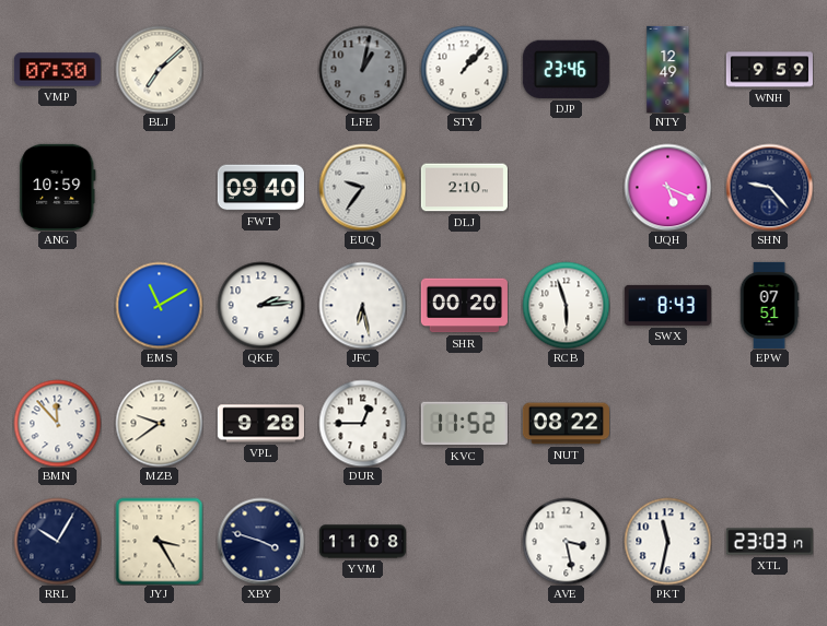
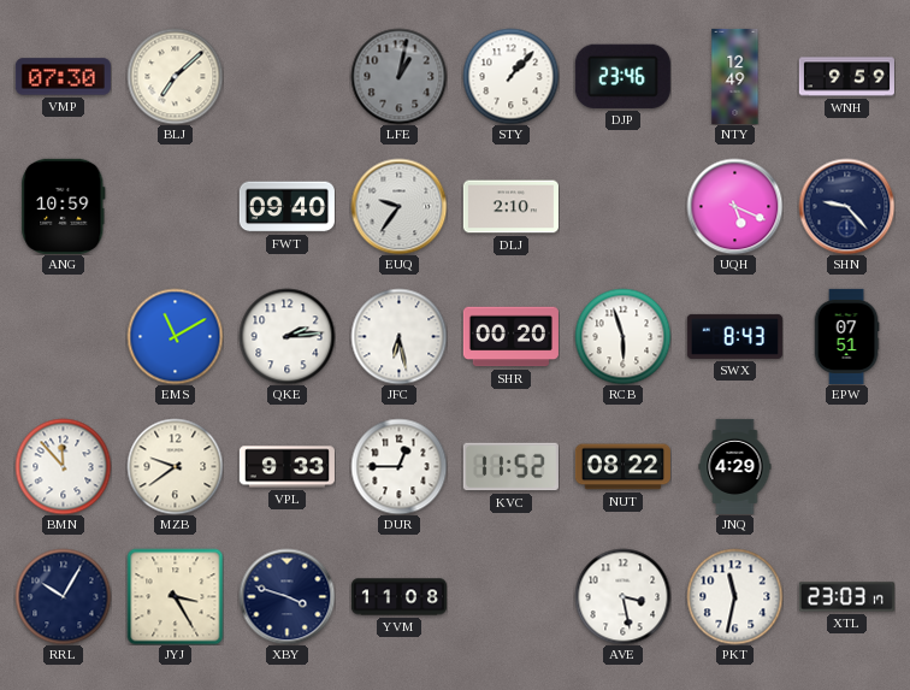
VPL: 9:28 -> 9:33
JNQ: none -> 4:29
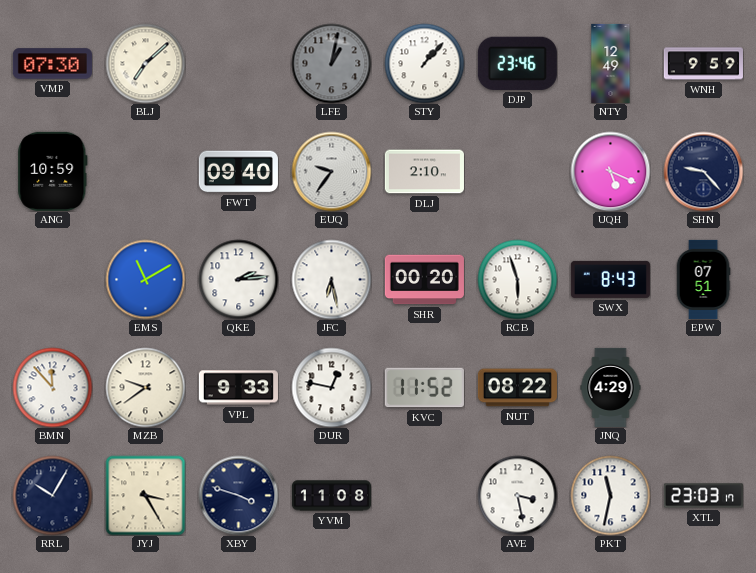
DUR: 12:45 -> 12:47
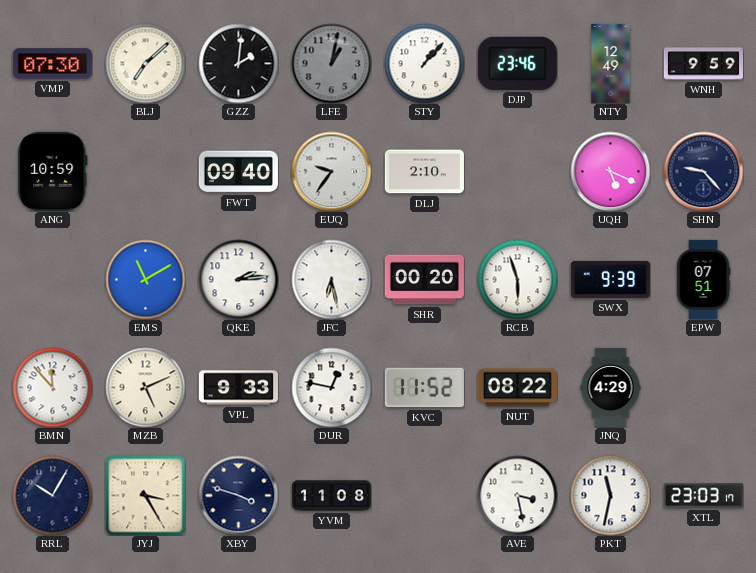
GZZ: none -> 2:01
SWX: 8:43 -> 9:39
MZB: 9:39 -> 5:11
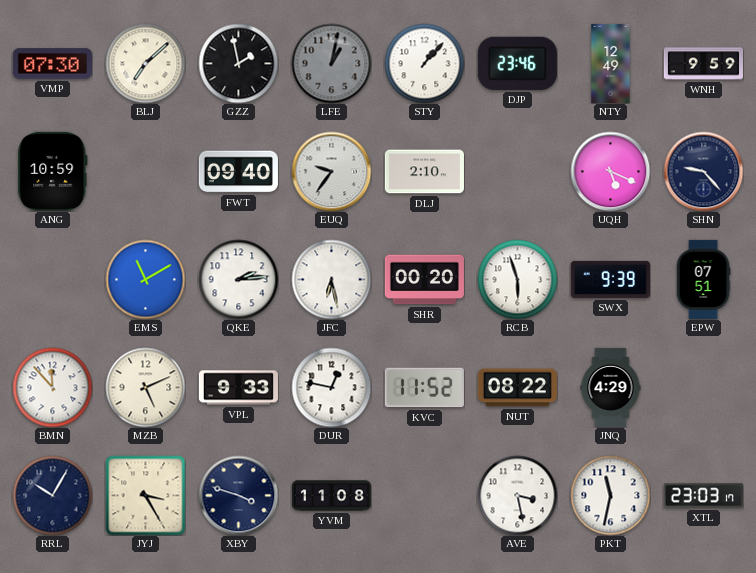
GZZ: 2:01 -> 1:58
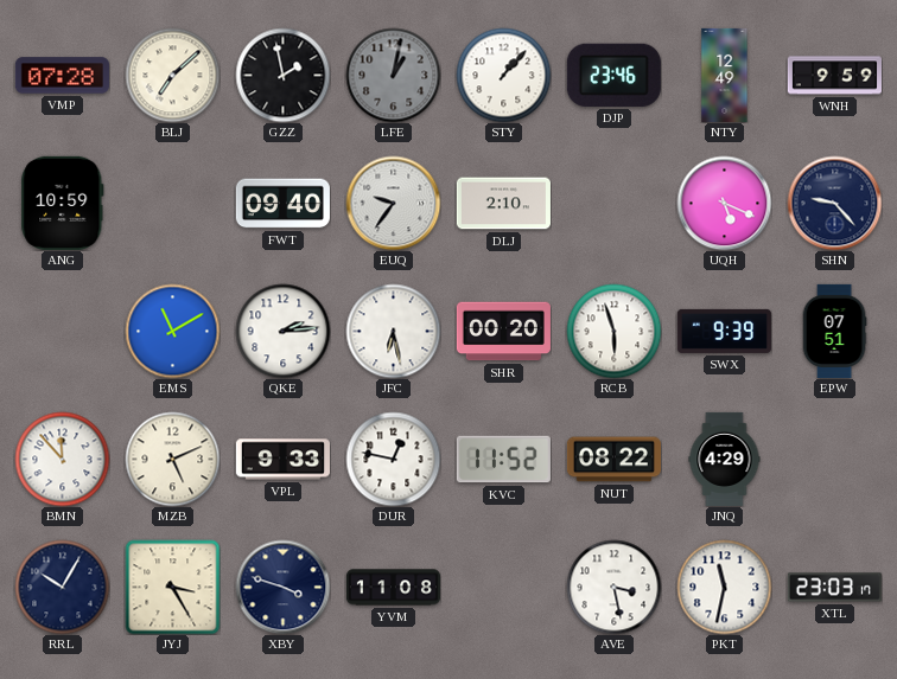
VMP: 07:30 -> 07:28
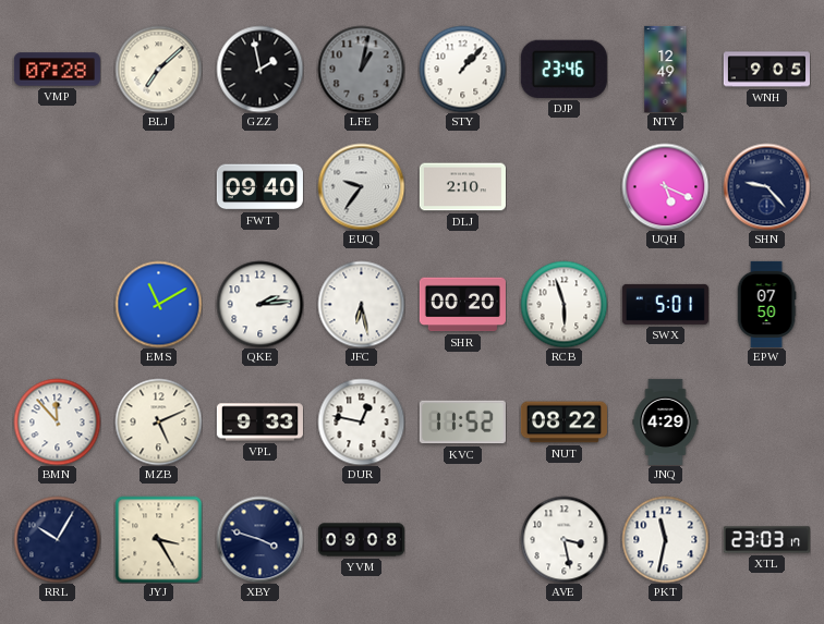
WNH: 9:59 -> 9:05
ANG: 10:59 -> none
SWX: 9:39 -> 5:01
EPW: 07:51 -> 07:50
YVM: 11:08 -> 09:08
